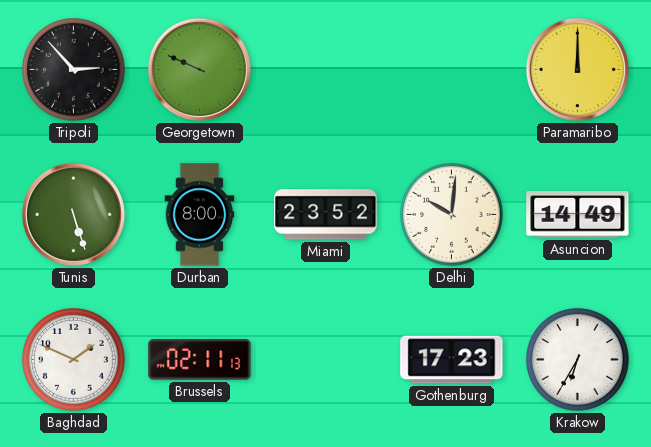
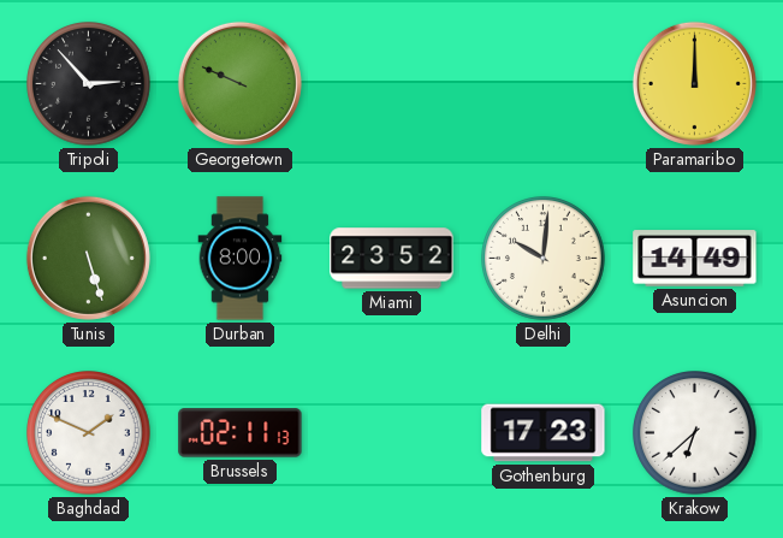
Krakow: 6:35 -> 6:38
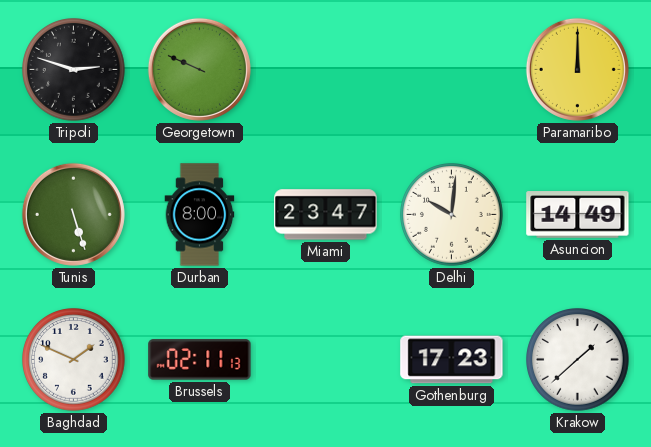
Tripoli: 2:53 -> 2:48
Miami: 23:52 -> 23:47
Krakow: 6:38 -> 1:38
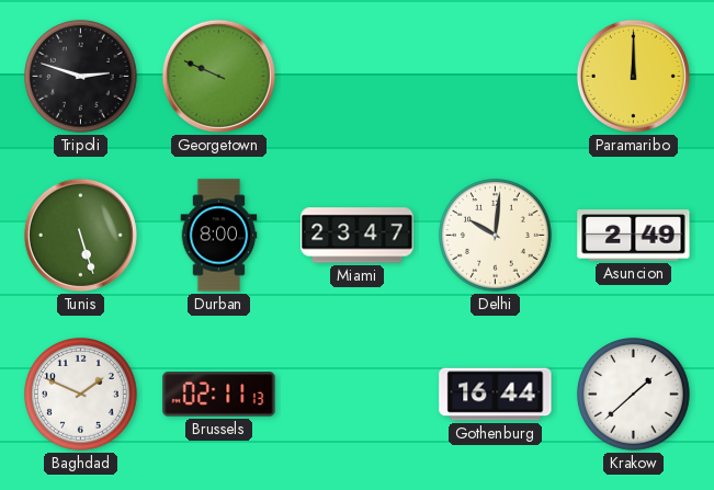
Asuncion: 14:49 -> 2:49
Gothenburg: 17:23 -> 16:44
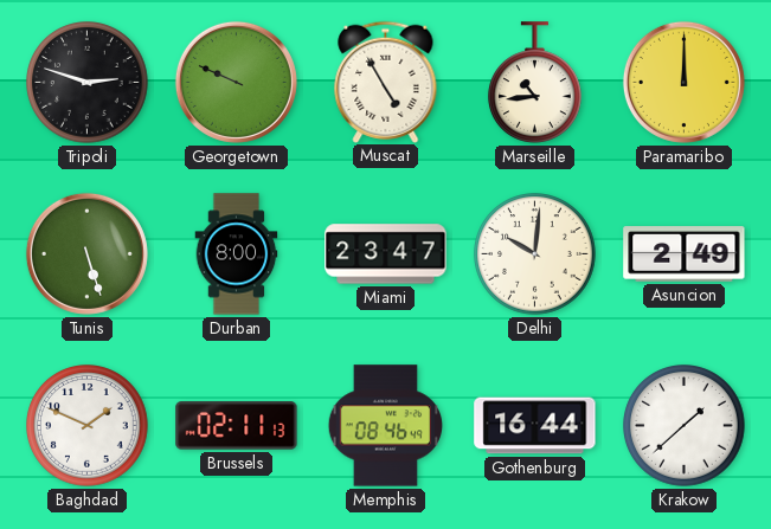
Muscat: none -> 4:55
Marseille: none -> 10:44
Memphis: none -> 08:46
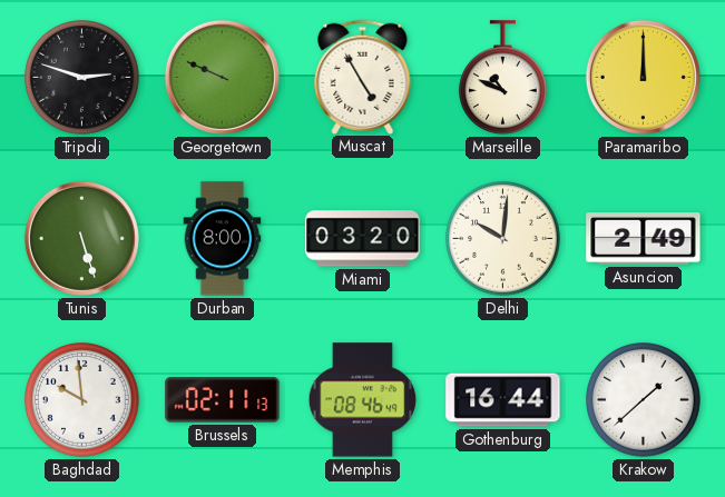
Marseille: 10:44 -> 10:49
Miami: 23:47 -> 03:20
Baghdad: 1:49 -> 9:59
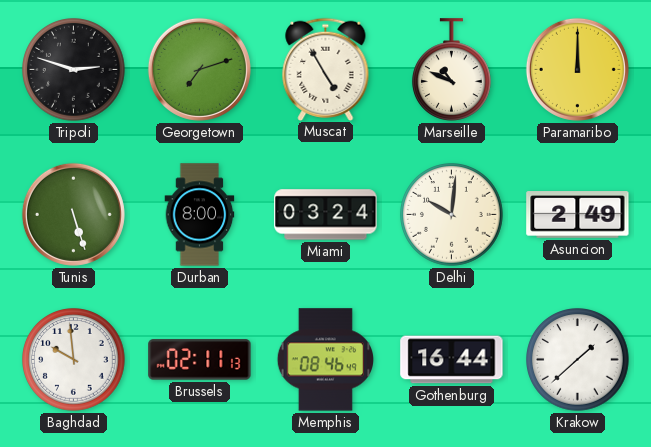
Georgetown: 9:49 -> 7:12
Miami: 03:20 -> 03:24
